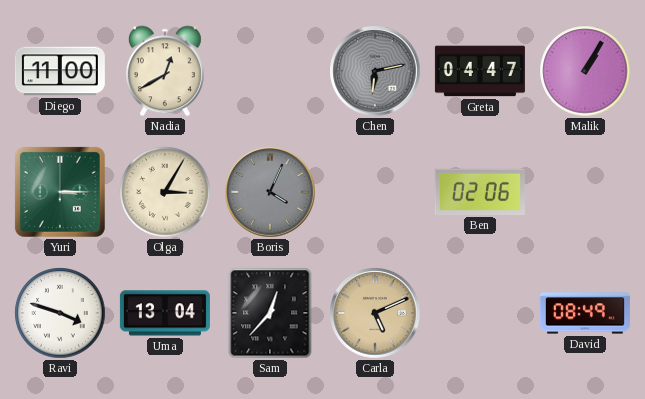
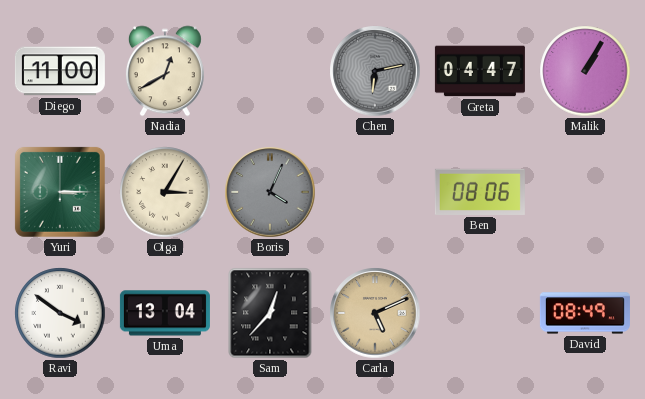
Ben: 02:06 -> 08:06
Ravi: 3:48 -> 3:51
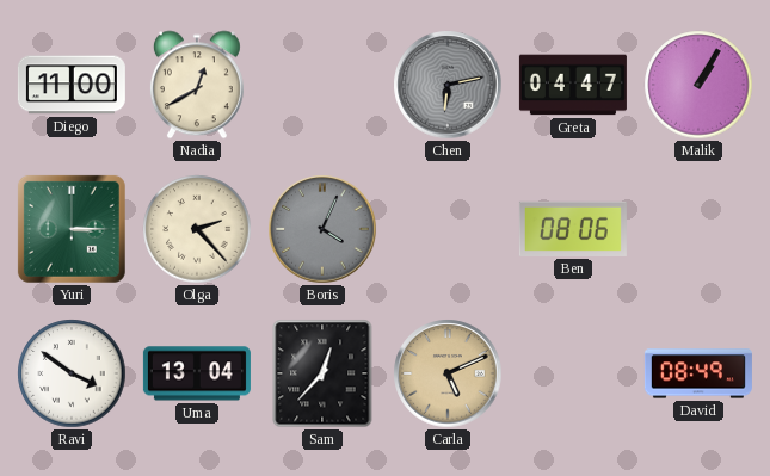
Olga: 3:05 -> 2:23
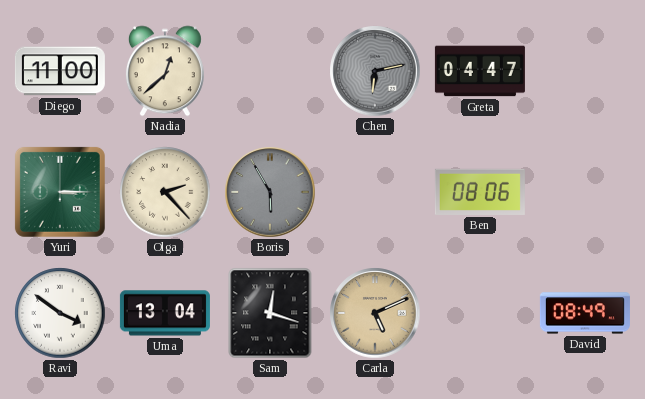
Nadia: 12:40 -> 12:38
Malik: 1:05 -> none
Boris: 4:04 -> 5:55
Sam: 12:37 -> 12:18
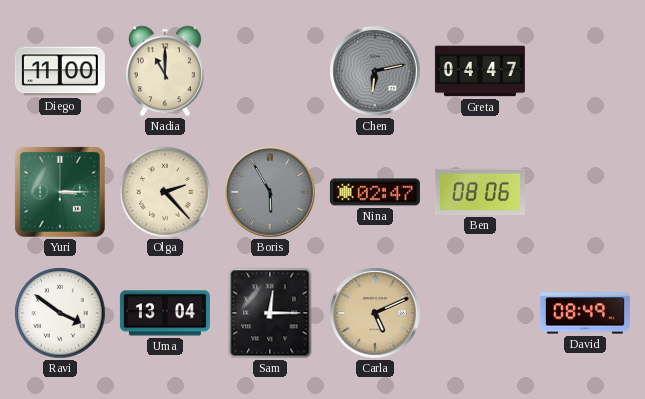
Nadia: 12:38 -> 11:00
Nina: none -> 02:47
Sam: 12:18 -> 12:15
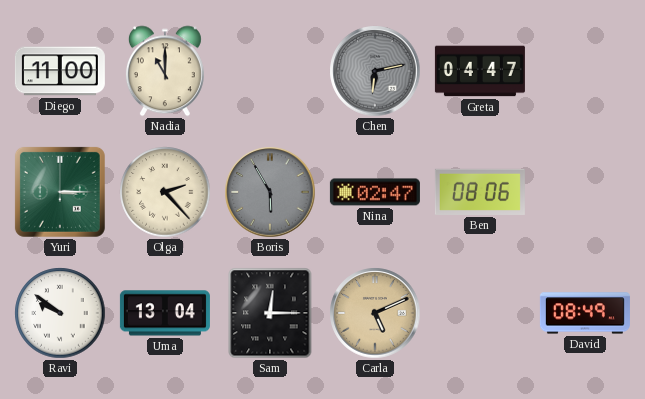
Ravi: 3:51 -> 9:51
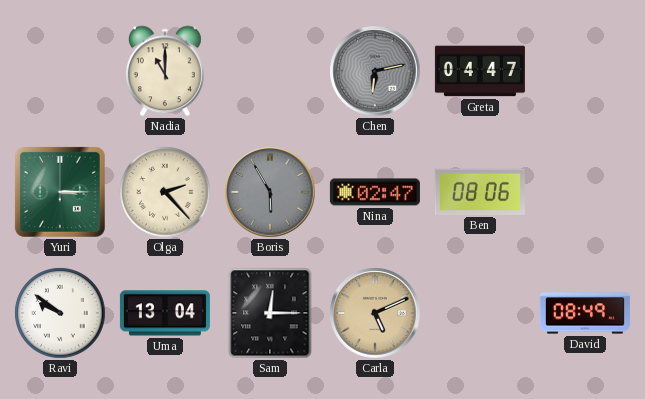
Diego: 11:00 -> none
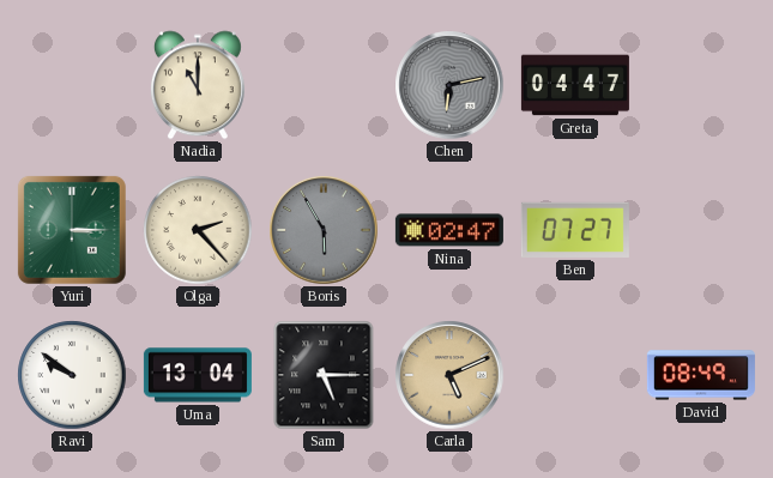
Ben: 08:06 -> 07:27
Sam: 12:15 -> 5:15
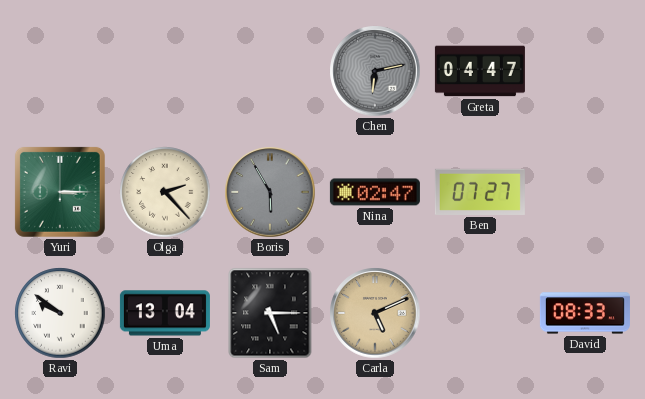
Nadia: 11:00 -> none
David: 08:49 -> 08:33
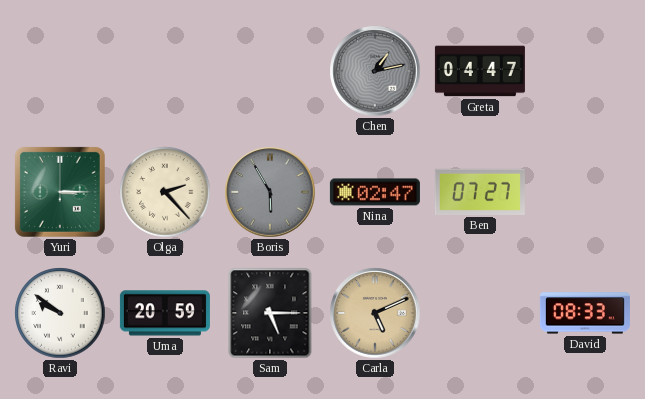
Chen: 6:13 -> 1:13
Uma: 13:04 -> 20:59
